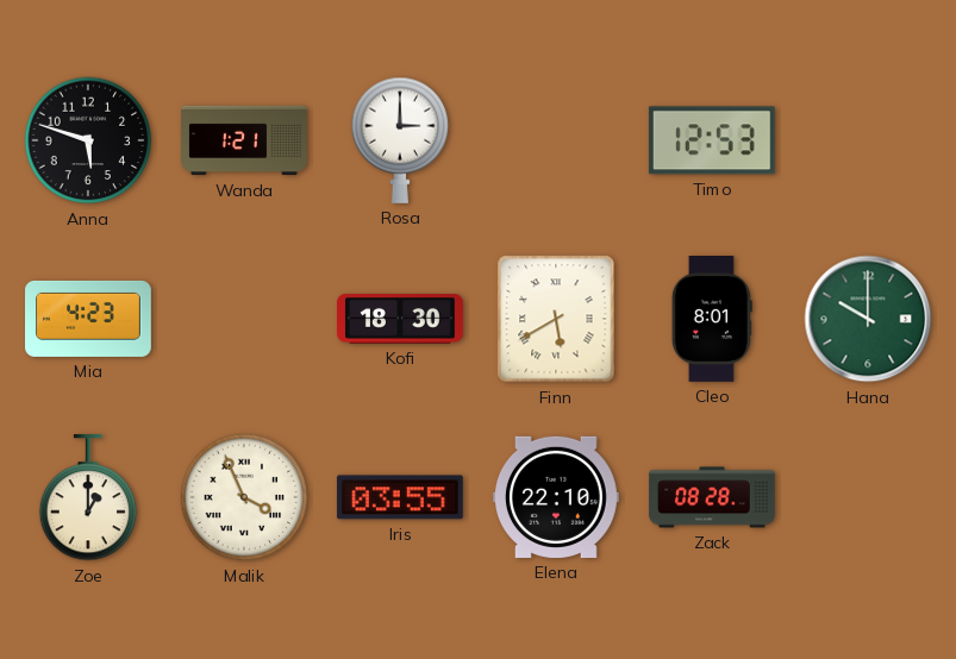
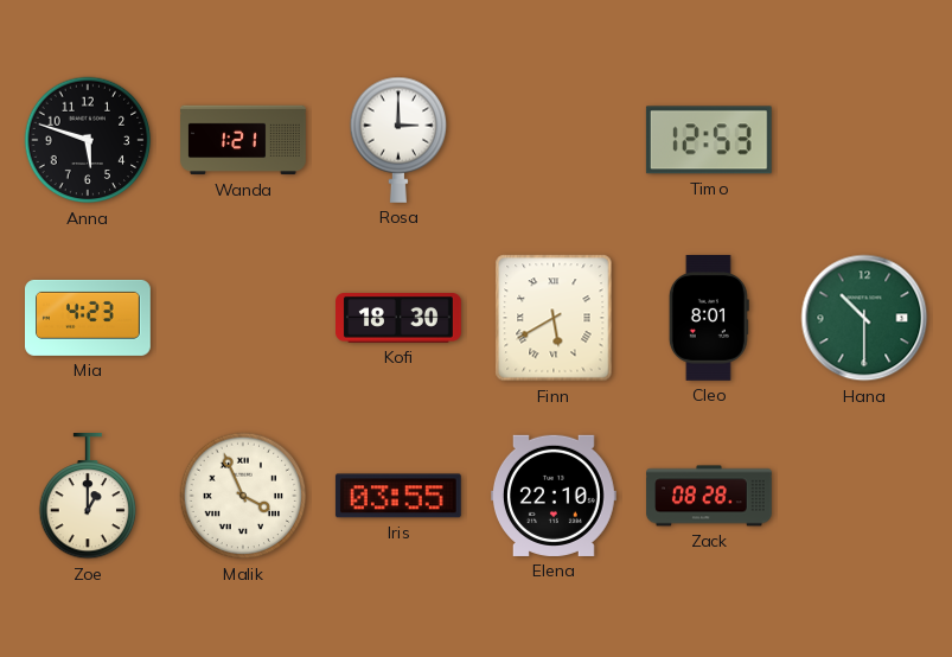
Hana: 10:00 -> 10:30
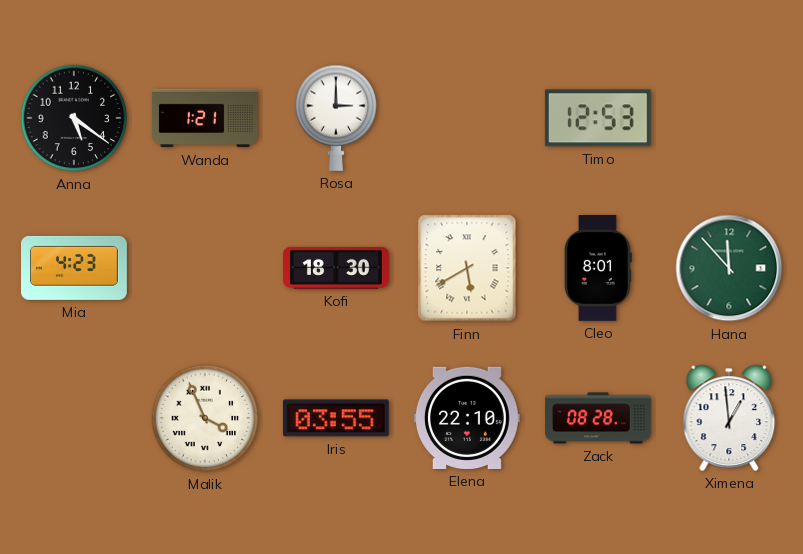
Anna: 5:48 -> 5:21
Hana: 10:30 -> 11:53
Zoe: 1:00 -> none
Ximena: none -> 12:59
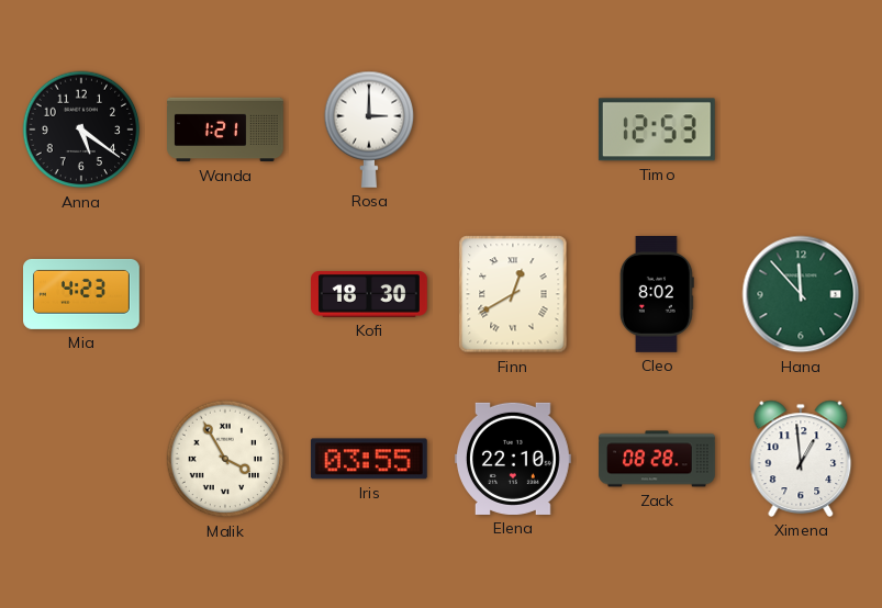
Finn: 5:40 -> 12:40
Cleo: 8:01 -> 8:02
Malik: 3:56 -> 3:55
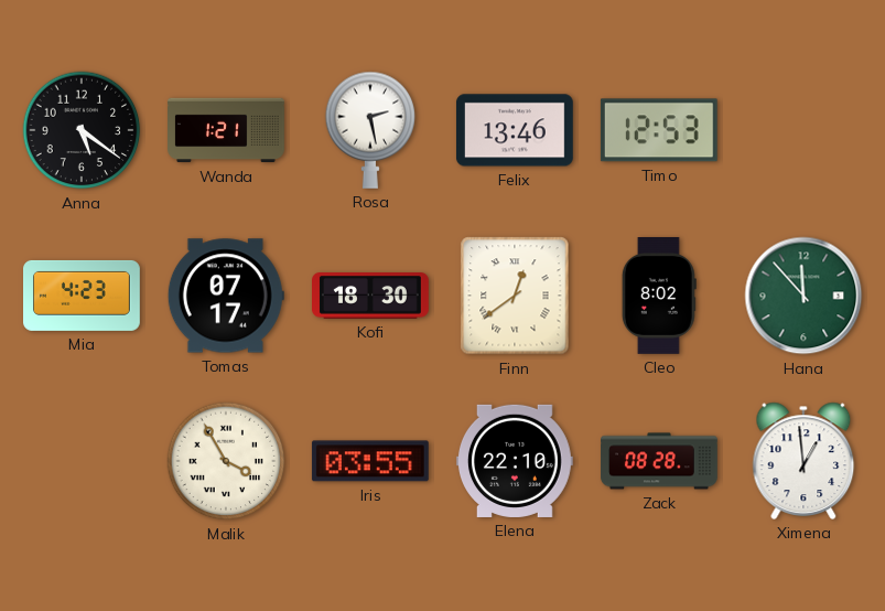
Rosa: 3:00 -> 2:28
Felix: none -> 13:46
Tomas: none -> 07:17
Finn: 12:40 -> 12:39
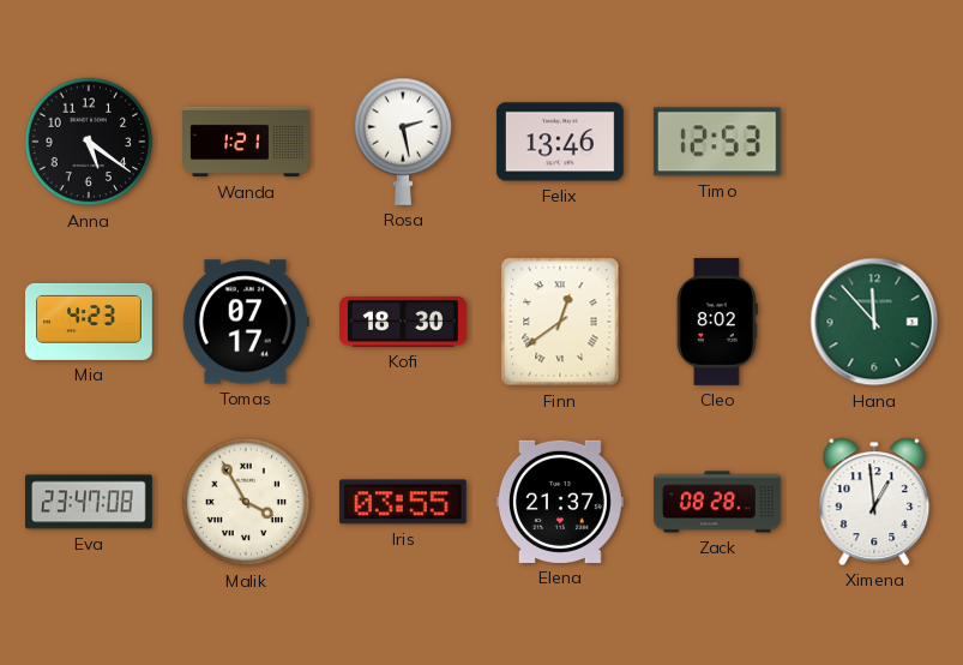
Eva: none -> 23:47
Elena: 22:10 -> 21:37
